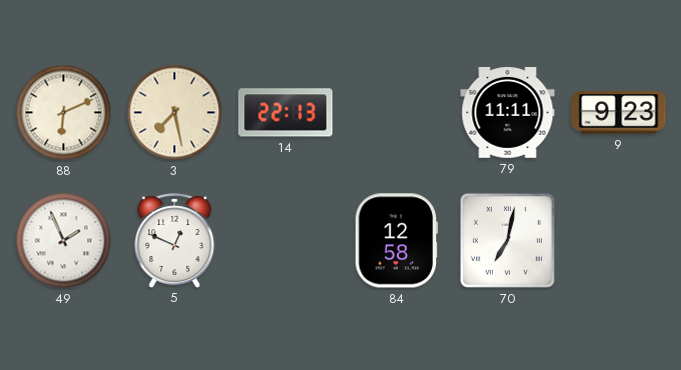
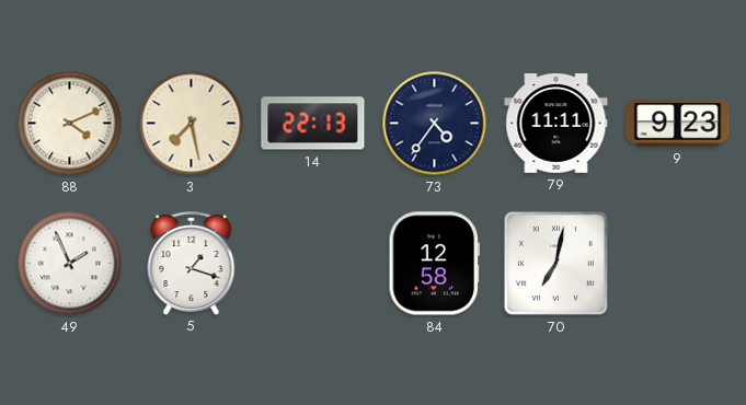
88: 6:11 -> 4:11
73: none -> 4:36
5: 12:49 -> 1:18
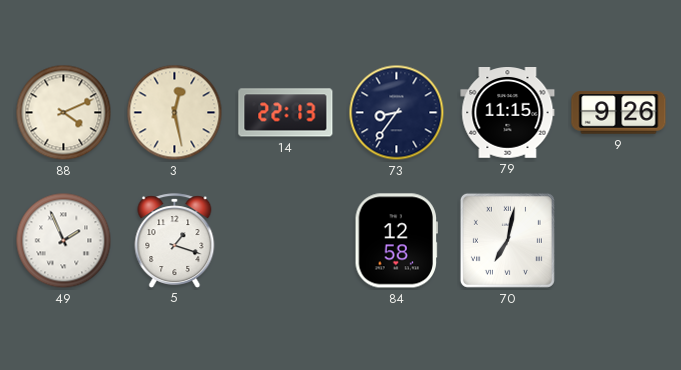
3: 7:28 -> 12:28
73: 4:36 -> 8:36
79: 11:11 -> 11:15
9: 9:23 -> 9:26
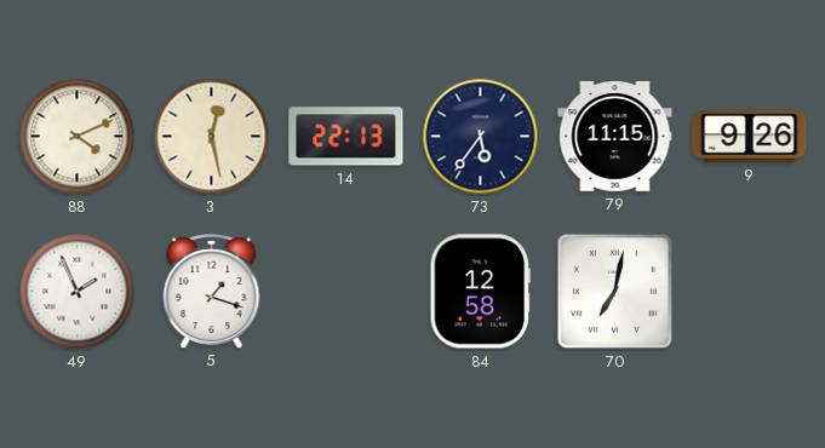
73: 8:36 -> 5:36
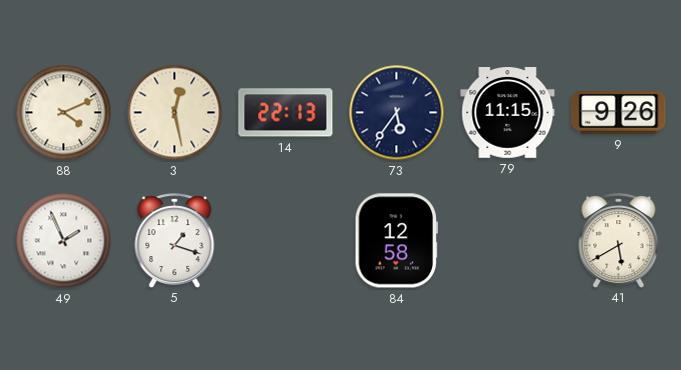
70: 7:02 -> none
41: none -> 5:40
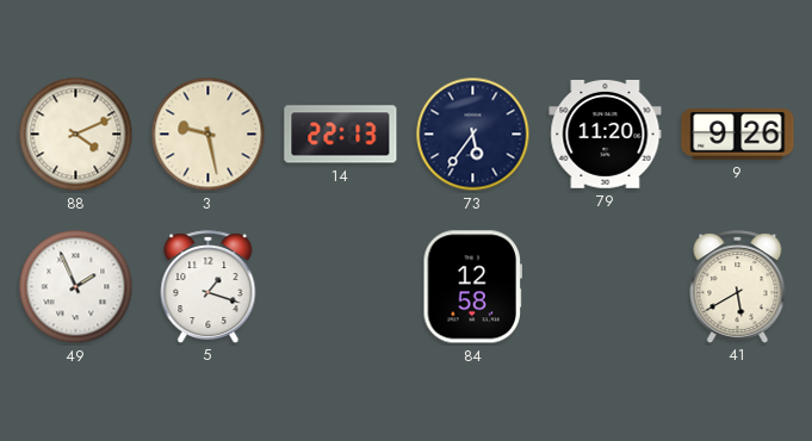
3: 12:28 -> 9:28
79: 11:15 -> 11:20
